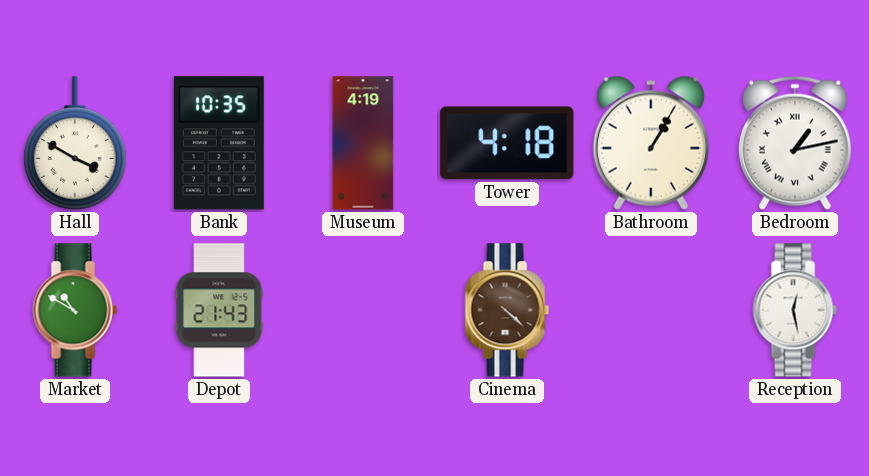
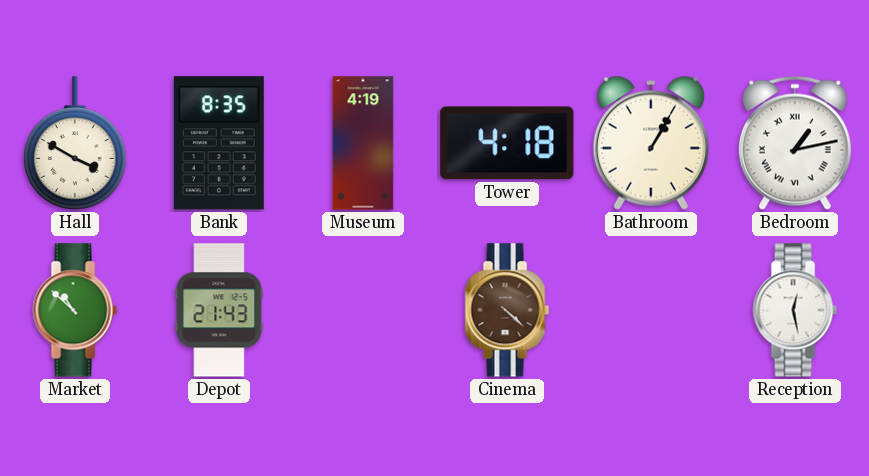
Bank: 10:35 -> 8:35
Market: 10:50 -> 10:52
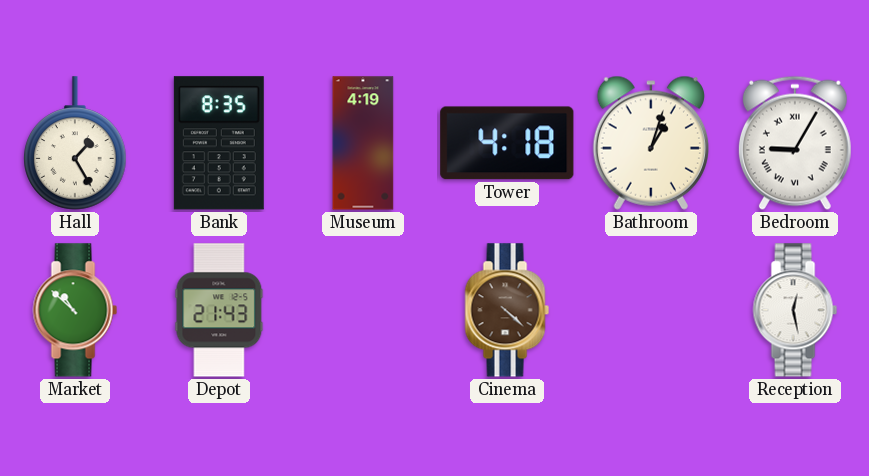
Hall: 3:50 -> 1:25
Bathroom: 1:05 -> 1:03
Bedroom: 1:13 -> 9:05
